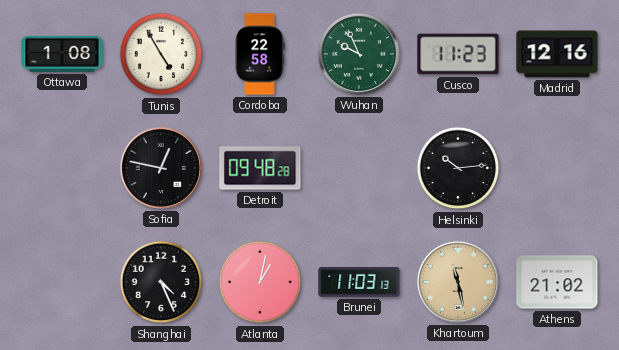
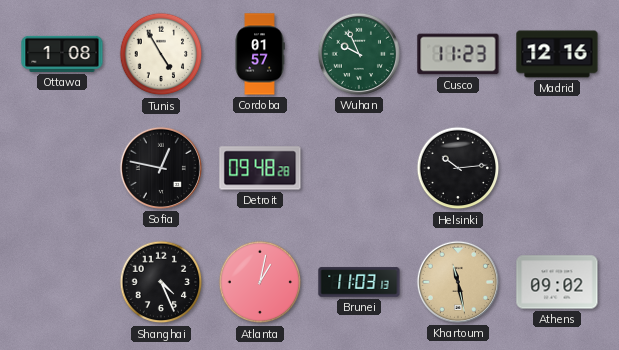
Cordoba: 22:58 -> 01:57
Athens: 21:02 -> 09:02
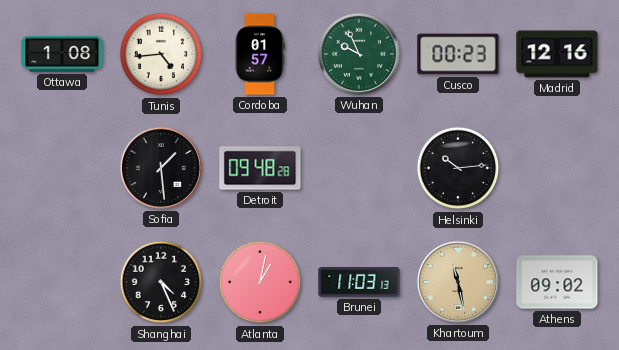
Tunis: 4:55 -> 4:44
Cusco: 11:23 -> 00:23
Sofia: 12:47 -> 1:29
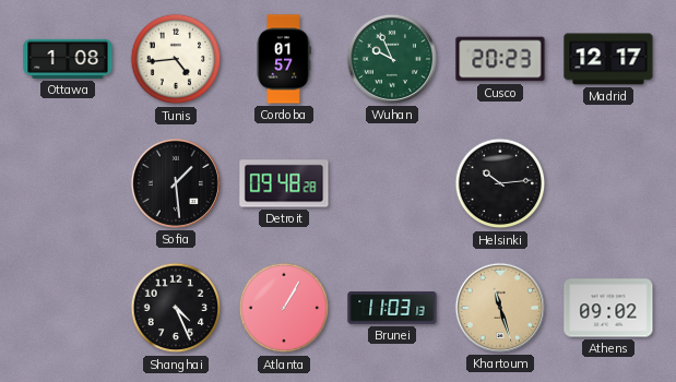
Cusco: 00:23 -> 20:23
Madrid: 12:16 -> 12:17
Atlanta: 1:02 -> 1:05
Khartoum: 11:28 -> 11:27
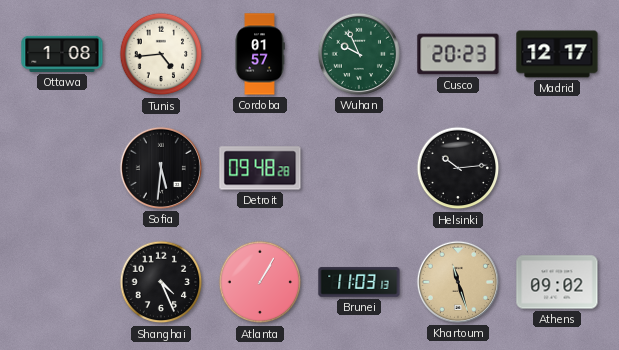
Sofia: 1:29 -> 5:31
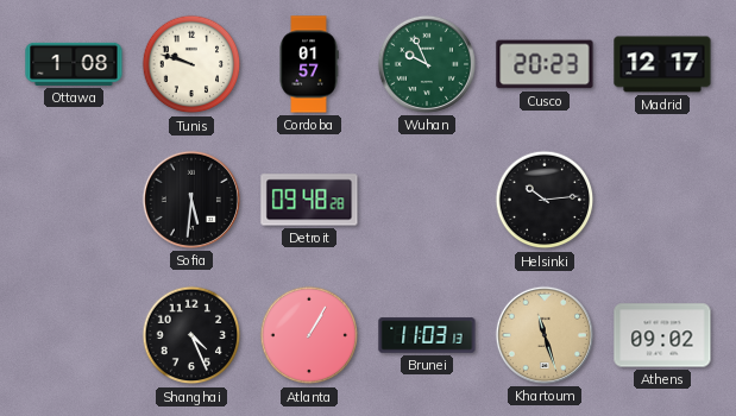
Tunis: 4:44 -> 9:48
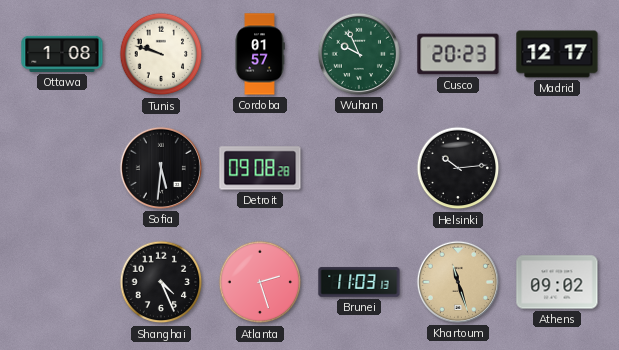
Detroit: 09:48 -> 09:08
Atlanta: 1:05 -> 2:27
